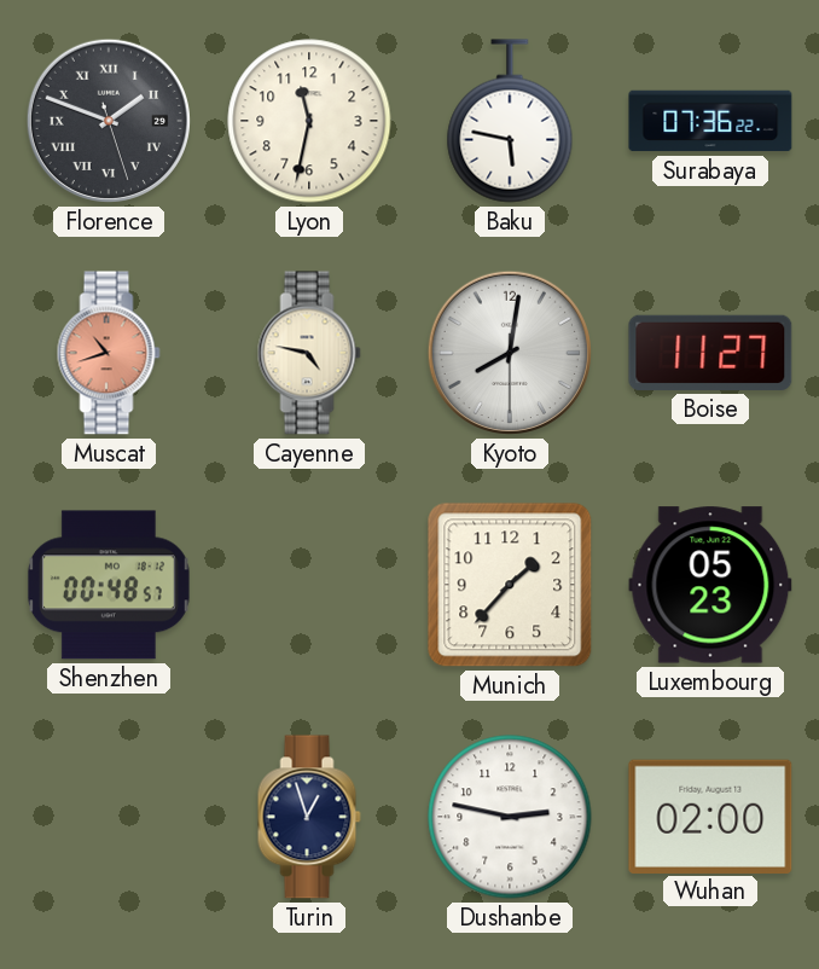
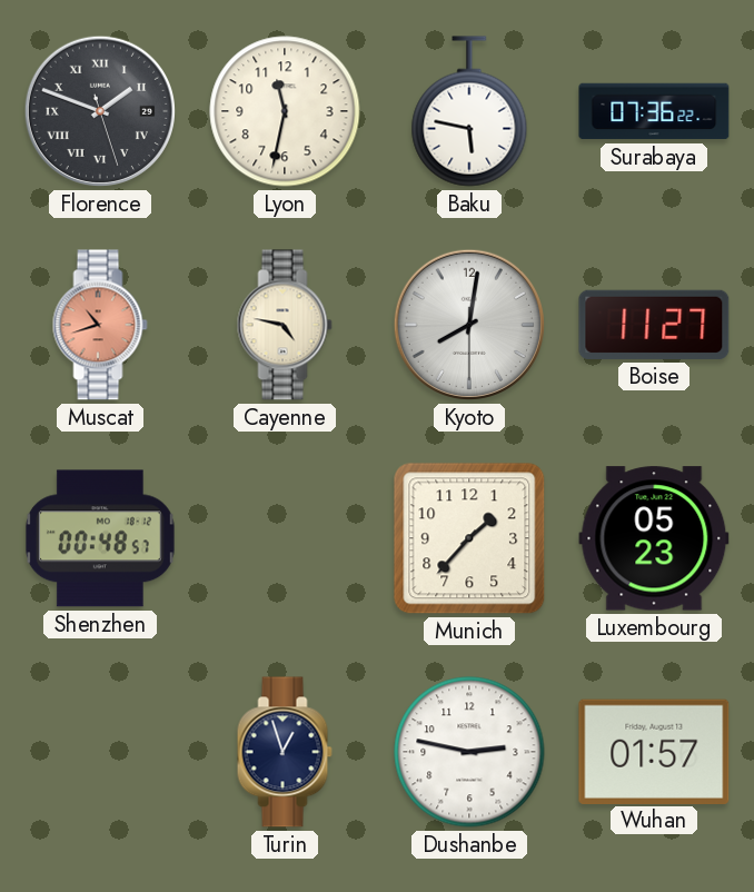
Wuhan: 02:00 -> 01:57
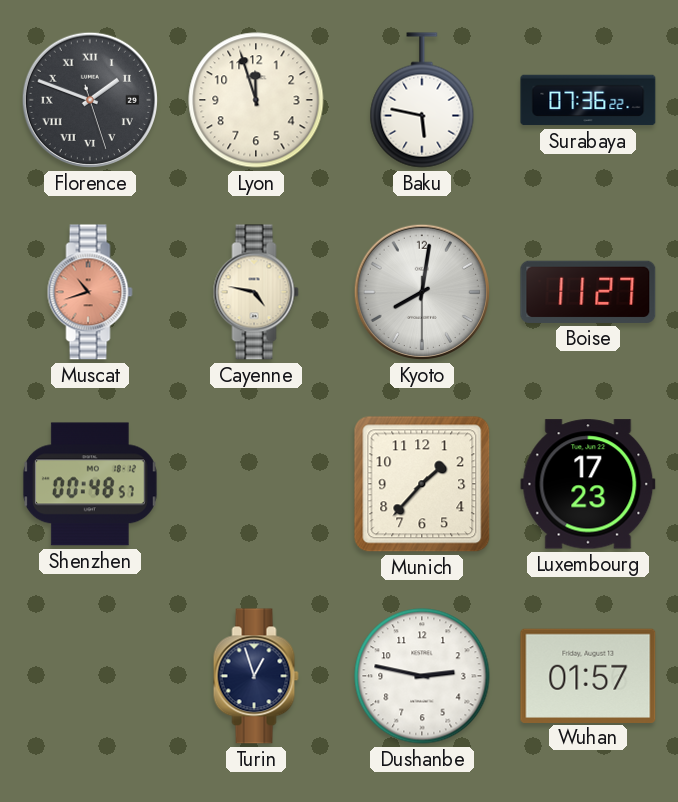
Lyon: 11:32 -> 11:57
Luxembourg: 05:23 -> 17:23
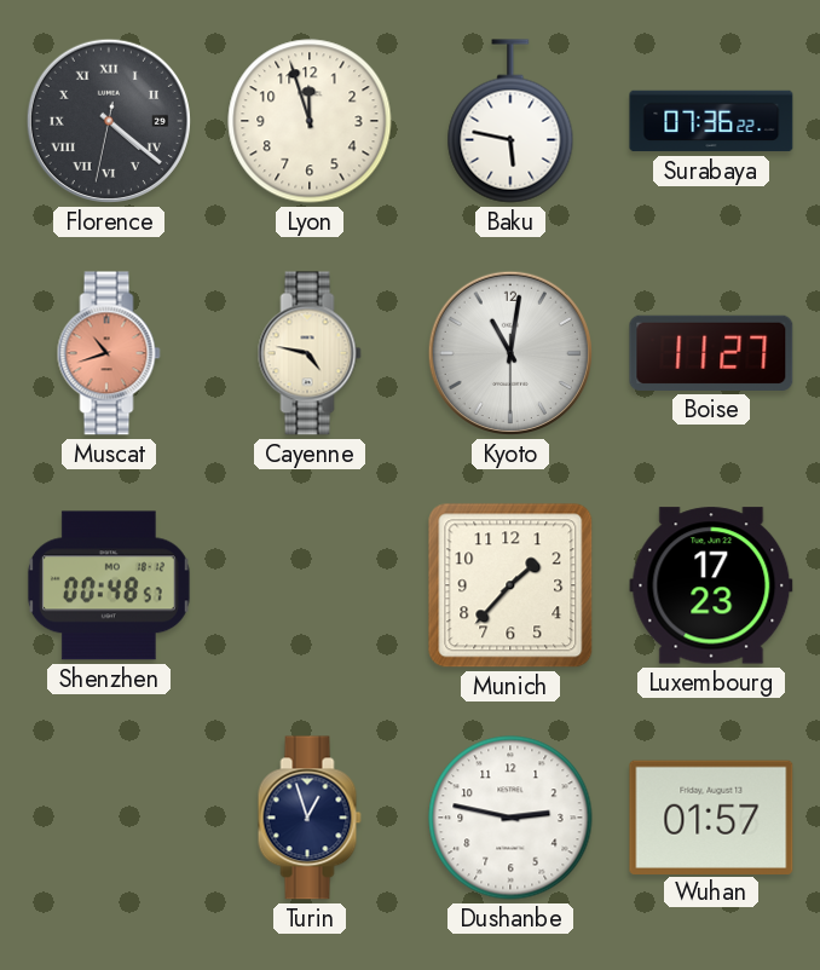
Florence: 1:48 -> 4:21
Kyoto: 8:01 -> 11:01
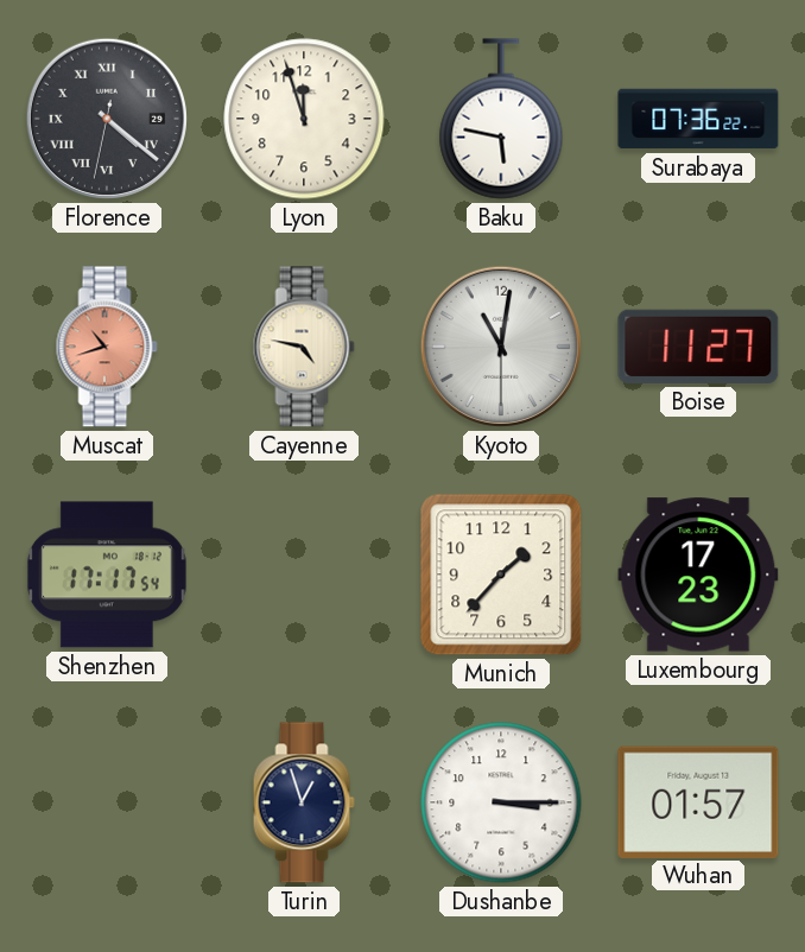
Shenzhen: 00:48 -> 17:17
Dushanbe: 2:47 -> 3:15
